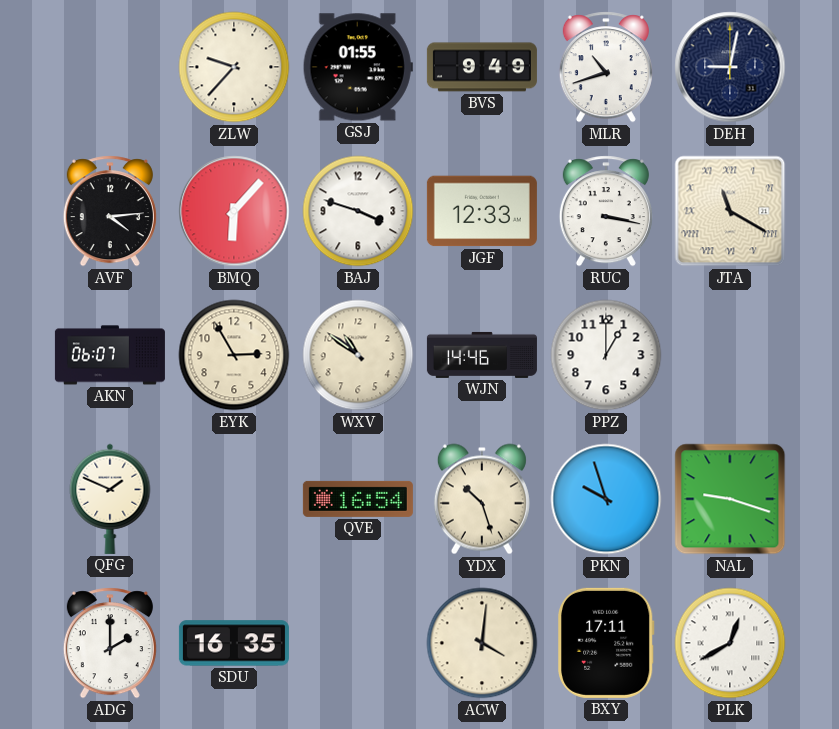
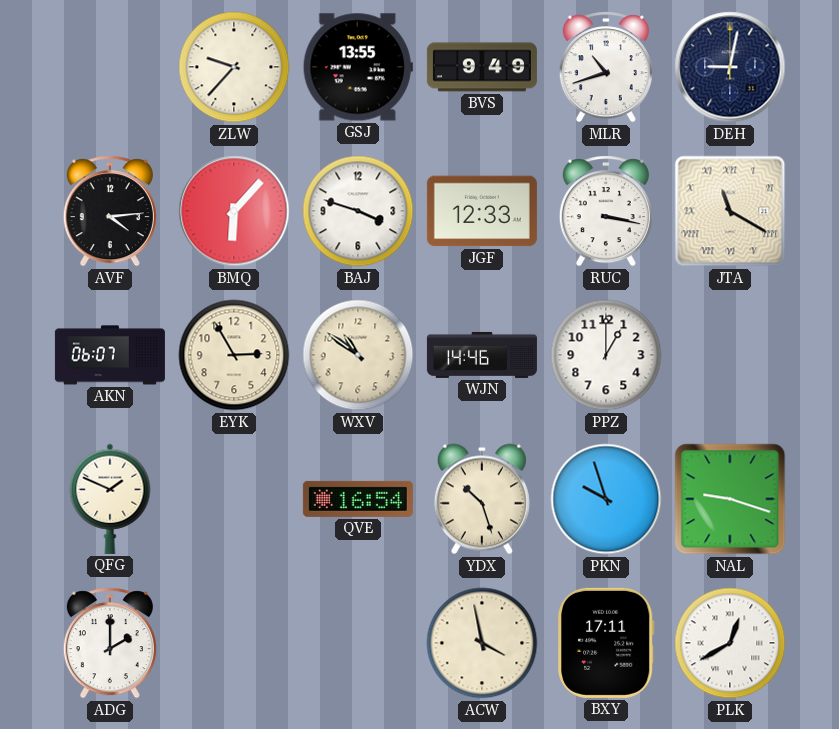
GSJ: 01:55 -> 13:55
SDU: 16:35 -> none
ACW: 4:01 -> 3:58
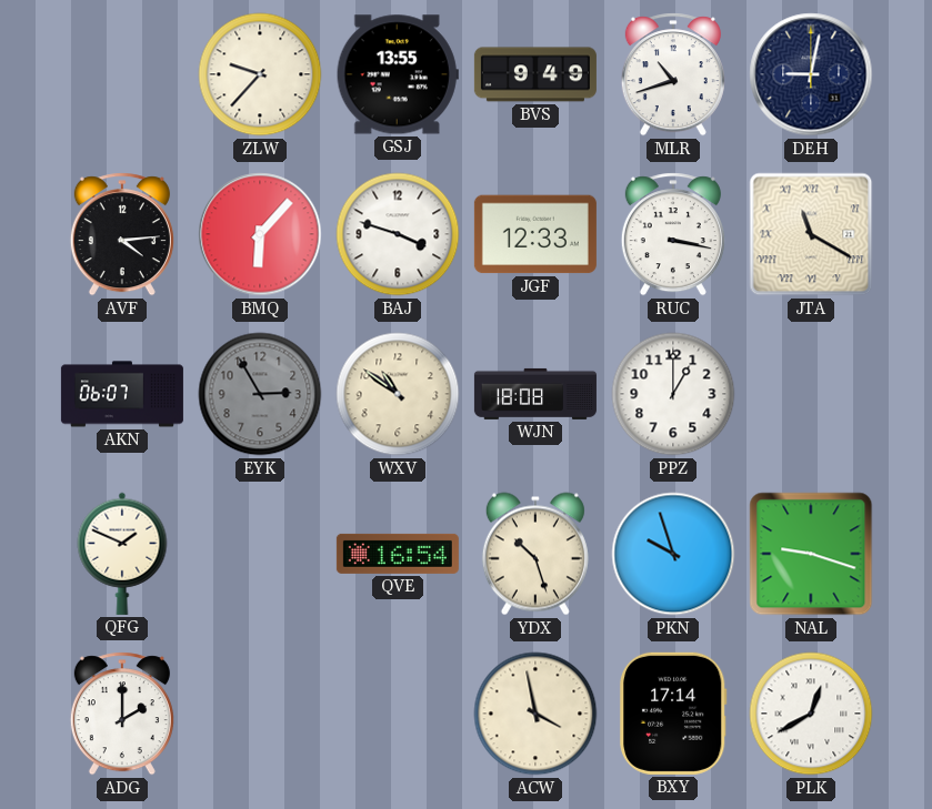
EYK dial: cream -> grey
WJN: 14:46 -> 18:08
BXY: 17:11 -> 17:14
